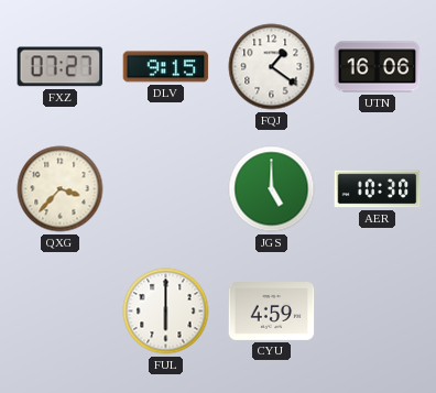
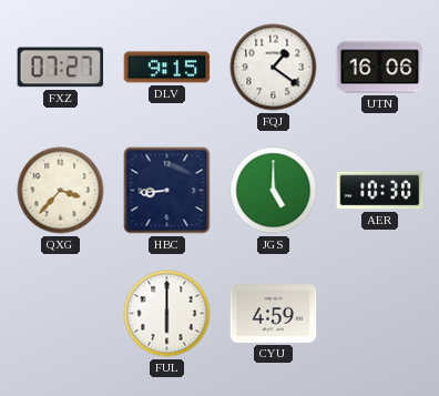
HBC: none -> 8:44
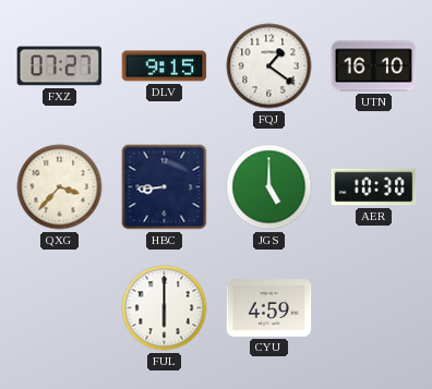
UTN: 16:06 -> 16:10
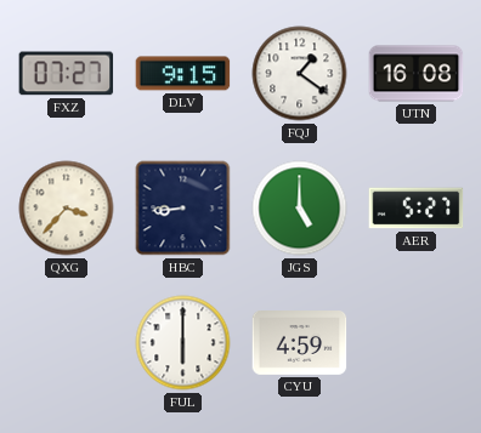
UTN: 16:10 -> 16:08
AER: 10:30 -> 5:27
